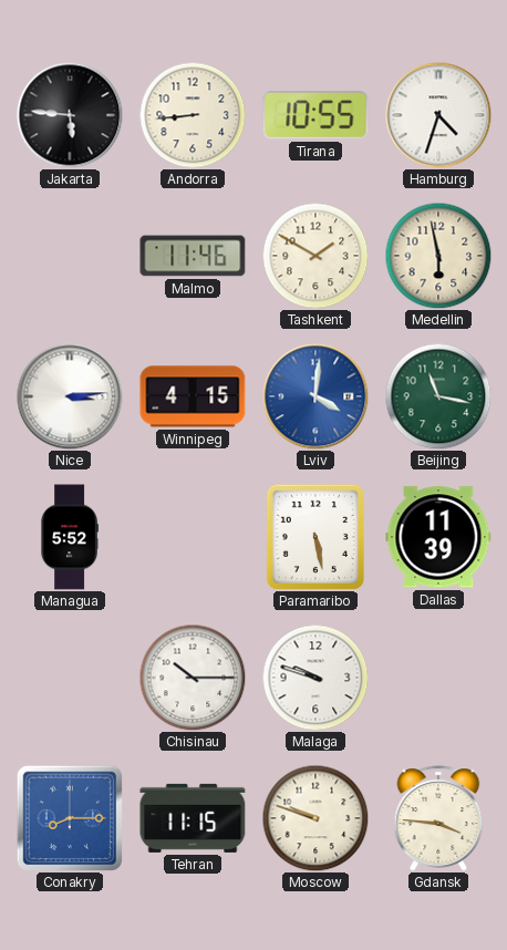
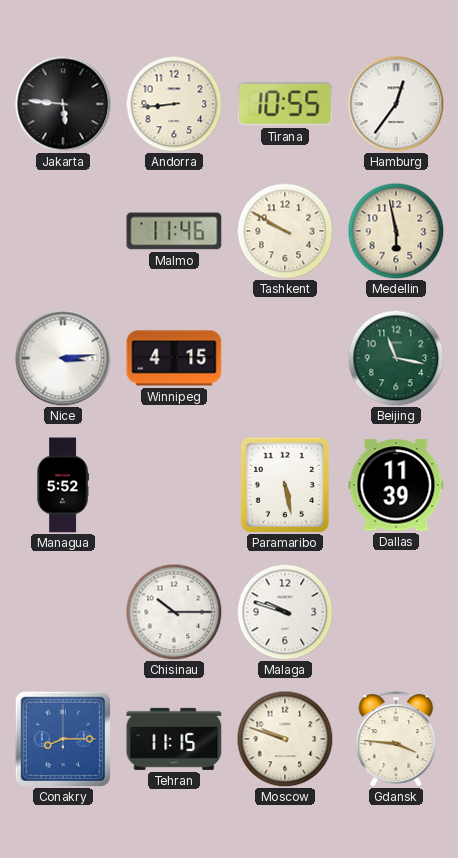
Hamburg: 4:33 -> 12:36
Tashkent: 1:50 -> 9:50
Lviv: 4:01 -> none
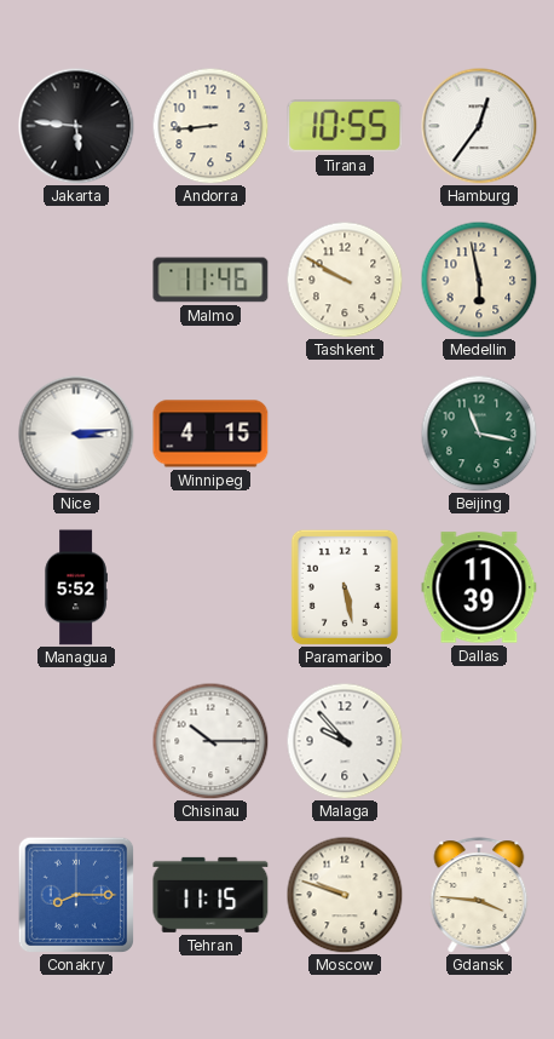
Malaga: 9:48 -> 9:53
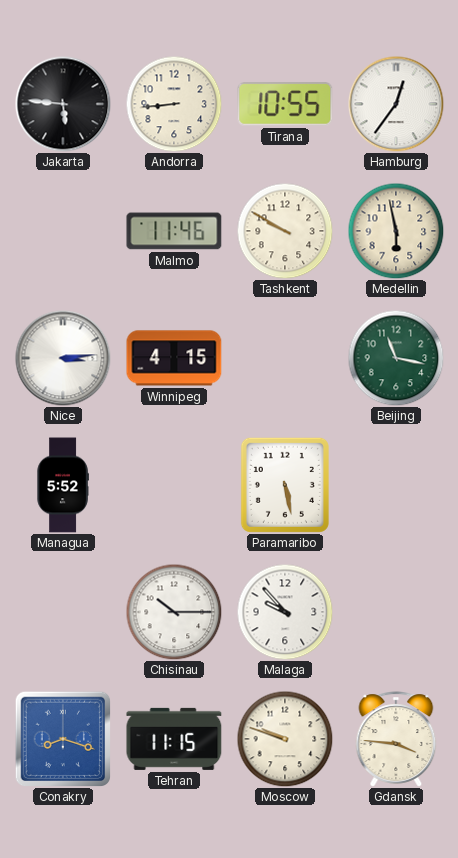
Dallas: 11:39 -> none
Conakry: 8:15 -> 8:18
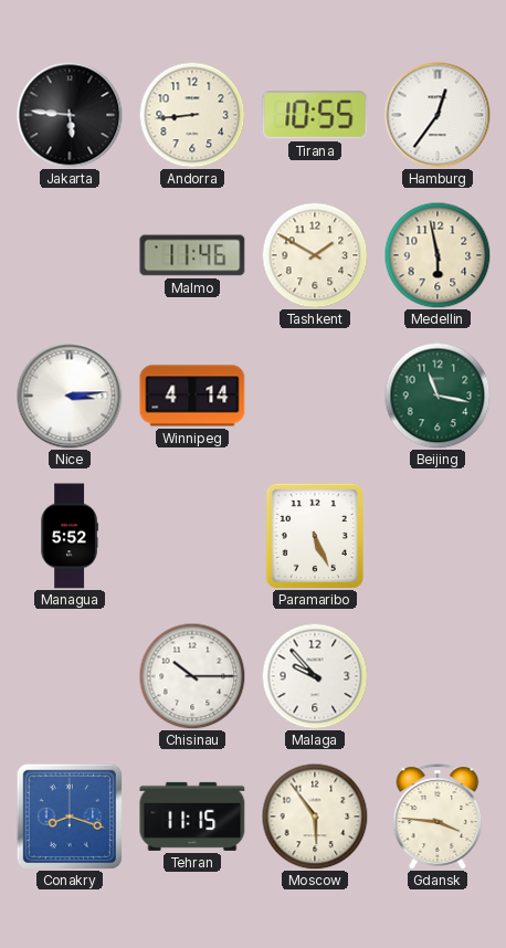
Tashkent: 9:50 -> 1:50
Winnipeg: 4:15 -> 4:14
Paramaribo: 5:28 -> 5:26
Moscow: 9:48 -> 5:54
